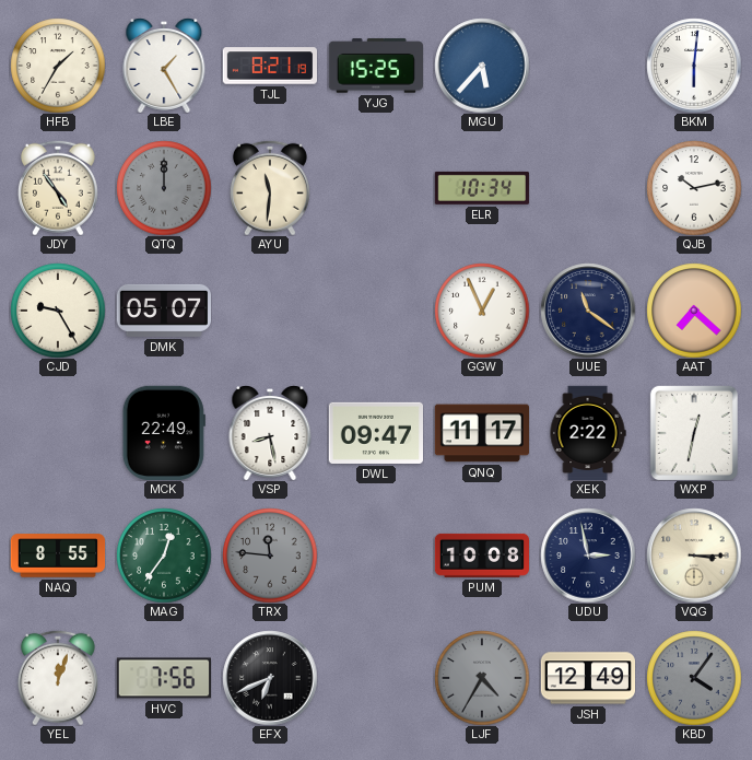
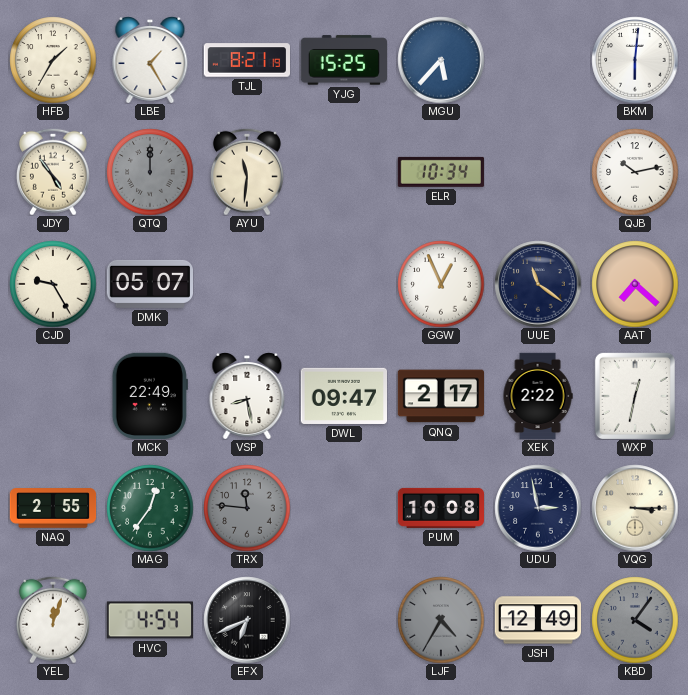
QNQ: 11:17 -> 2:17
NAQ: 8:55 -> 2:55
HVC: 7:56 -> 4:54
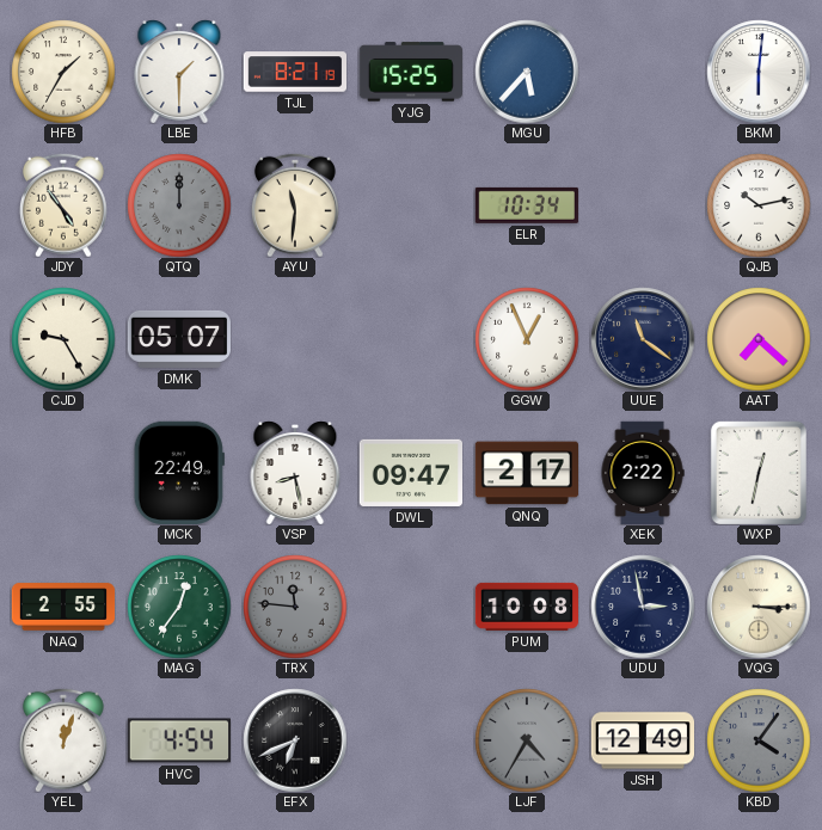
LBE: 1:25 -> 1:30
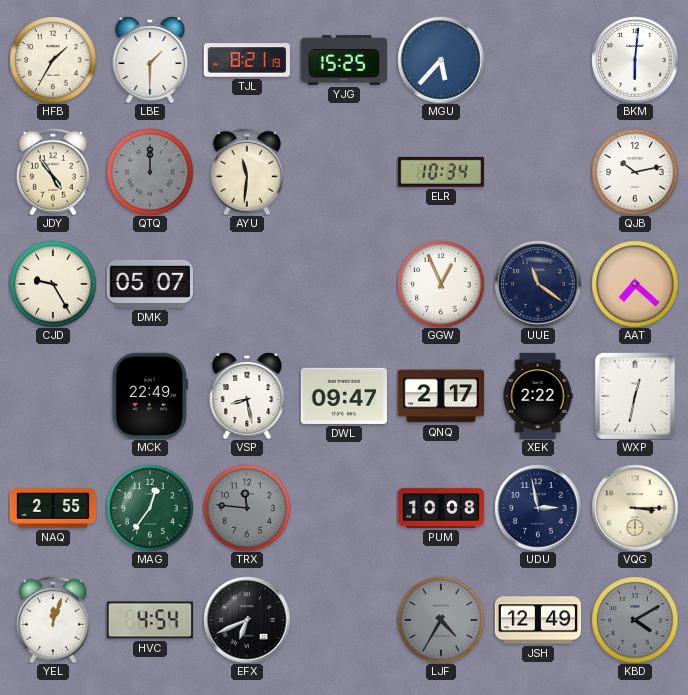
KBD: 4:06 -> 4:10
